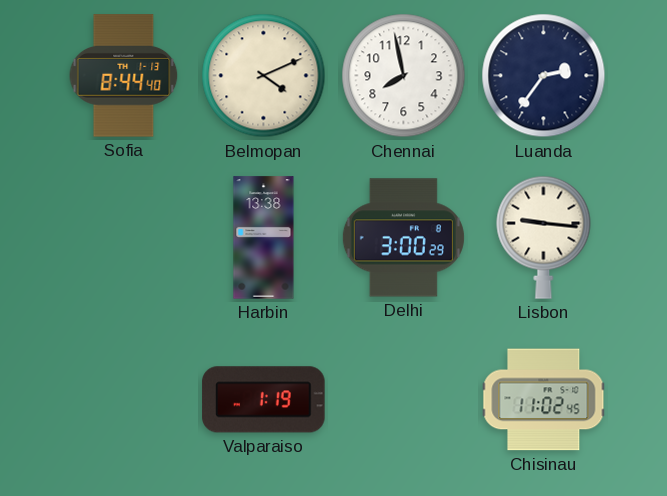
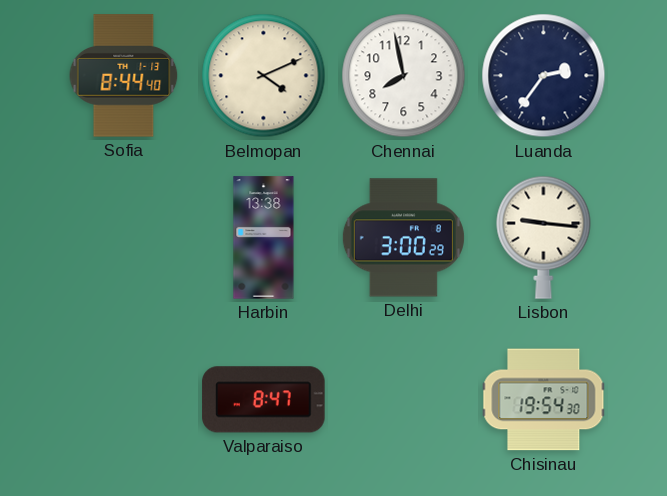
Valparaiso: 1:19 -> 8:47
Chisinau: 11:02 -> 19:54
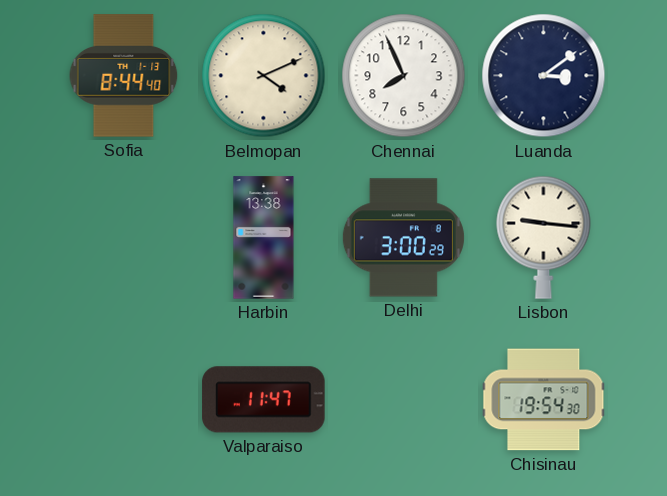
Chennai: 7:58 -> 7:56
Luanda: 2:36 -> 3:09
Valparaiso: 8:47 -> 11:47
